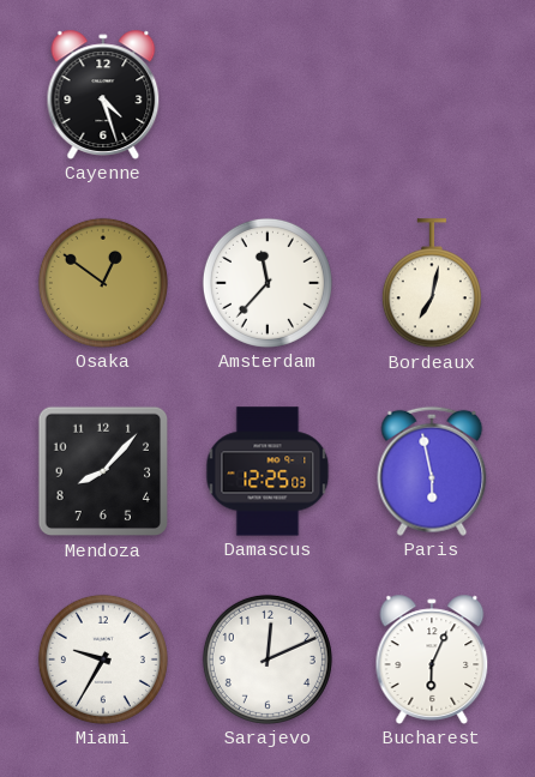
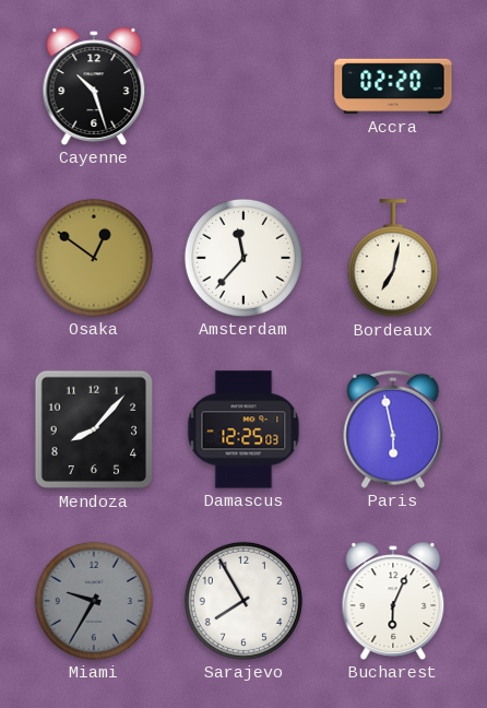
Cayenne: 4:27 -> 10:27
Accra: none -> 02:20
Miami dial: white -> grey
Sarajevo: 12:11 -> 7:55
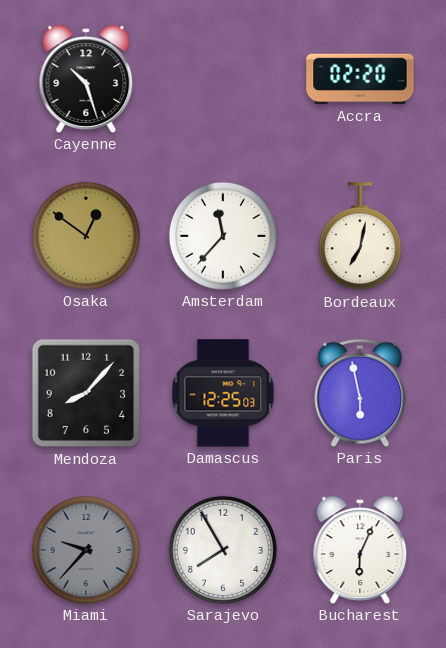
Miami: 9:35 -> 9:37
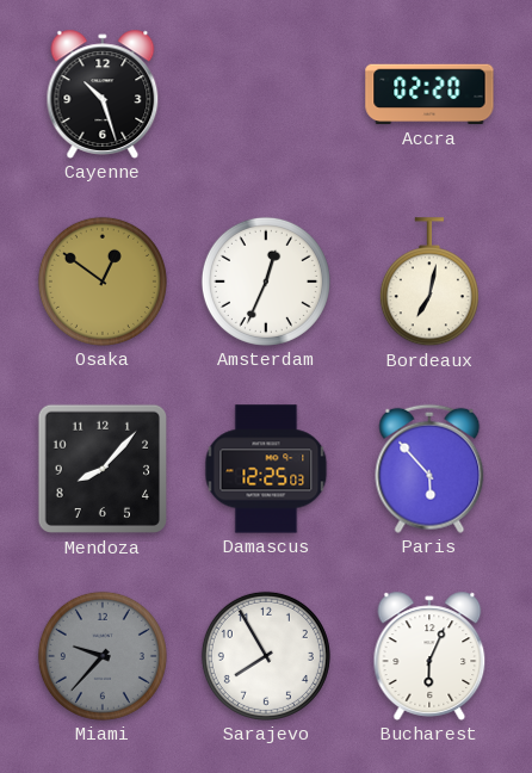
Amsterdam: 11:37 -> 12:34
Paris: 5:58 -> 5:53
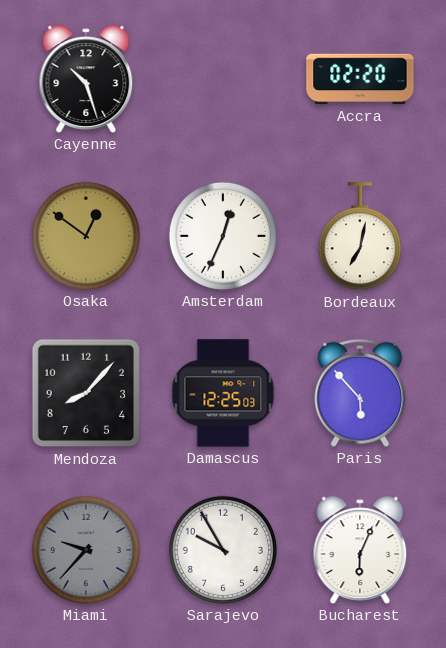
Sarajevo: 7:55 -> 9:55
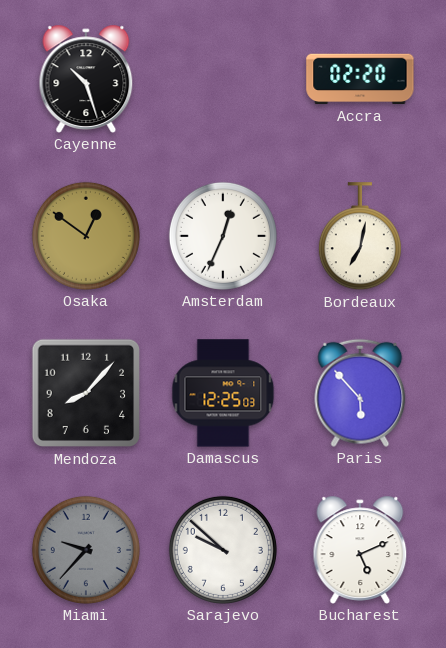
Sarajevo: 9:55 -> 9:52
Bucharest: 6:04 -> 5:11
